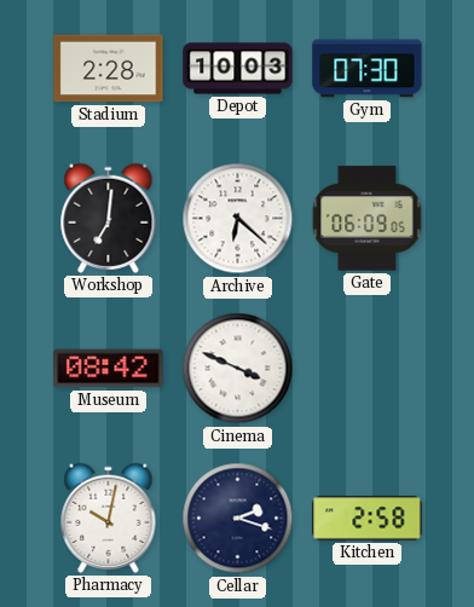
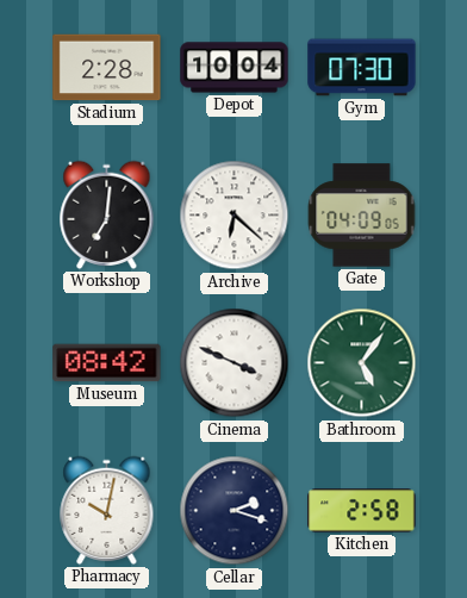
Depot: 10:03 -> 10:04
Gate: 06:09 -> 04:09
Bathroom: none -> 5:06
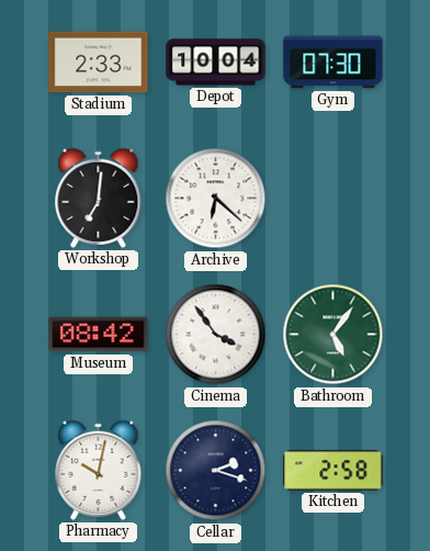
Stadium: 2:28 -> 2:33
Gate: 04:09 -> none
Cinema: 3:49 -> 3:54
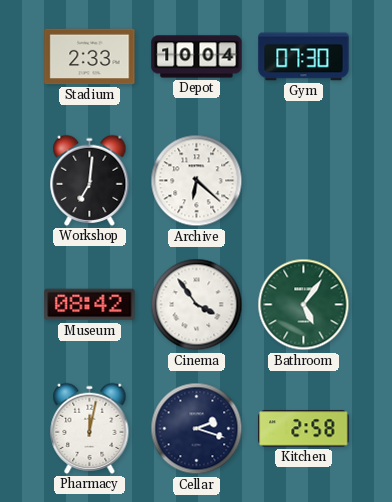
Pharmacy: 10:02 -> 12:02
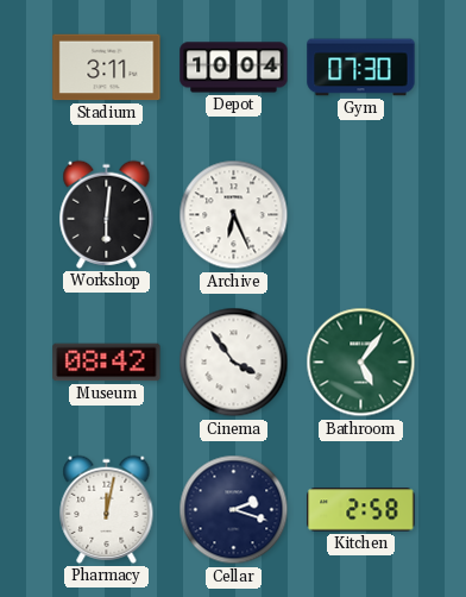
Stadium: 2:33 -> 3:11
Workshop: 7:01 -> 6:01
Archive: 6:22 -> 6:26
